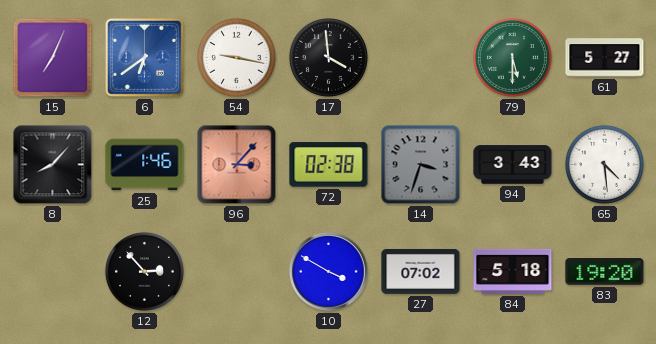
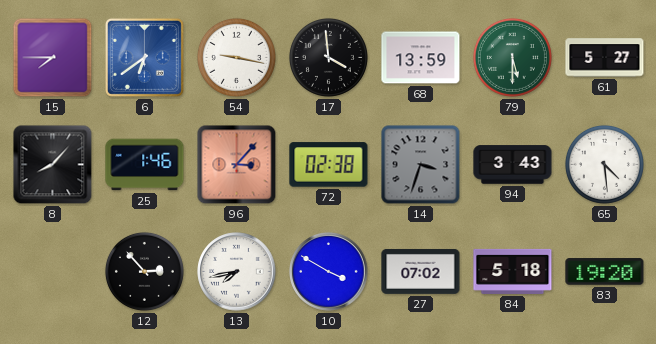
15: 7:04 -> 7:45
68: none -> 13:59
13: none -> 7:43
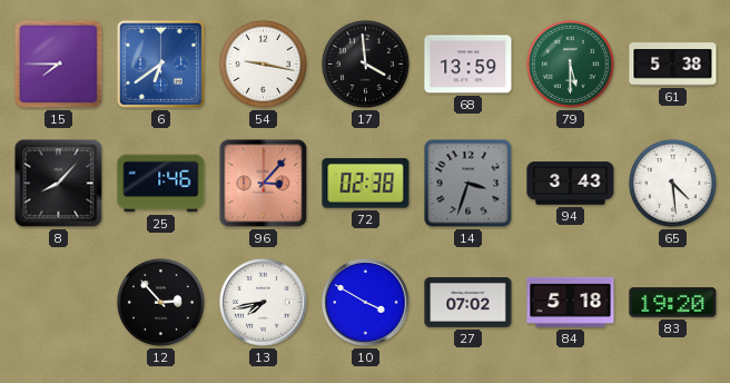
61: 5:27 -> 5:38
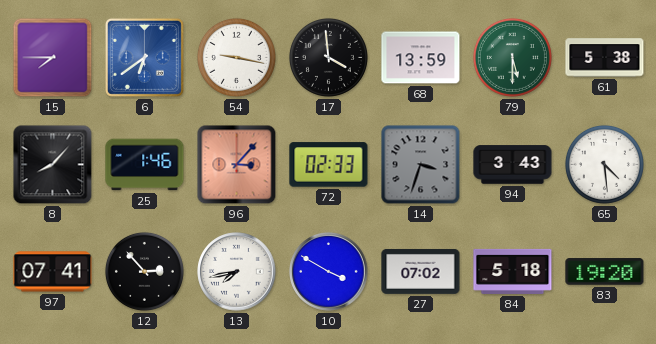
72: 02:38 -> 02:33
97: none -> 07:41
